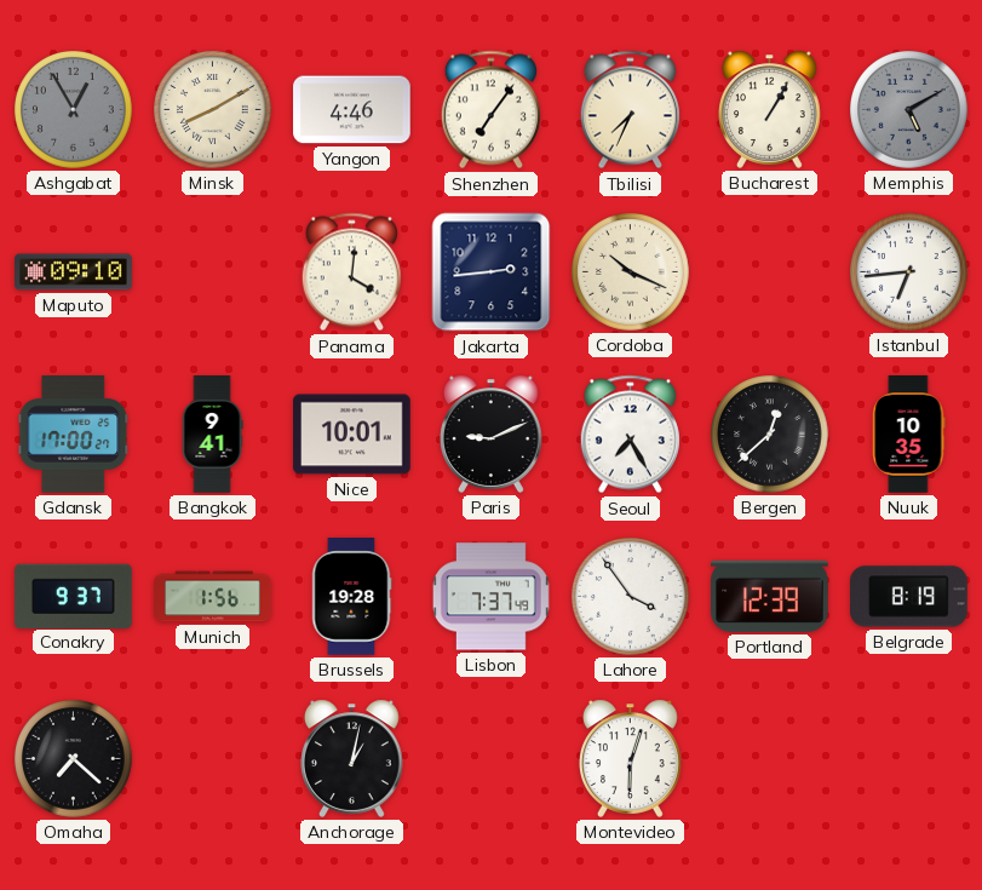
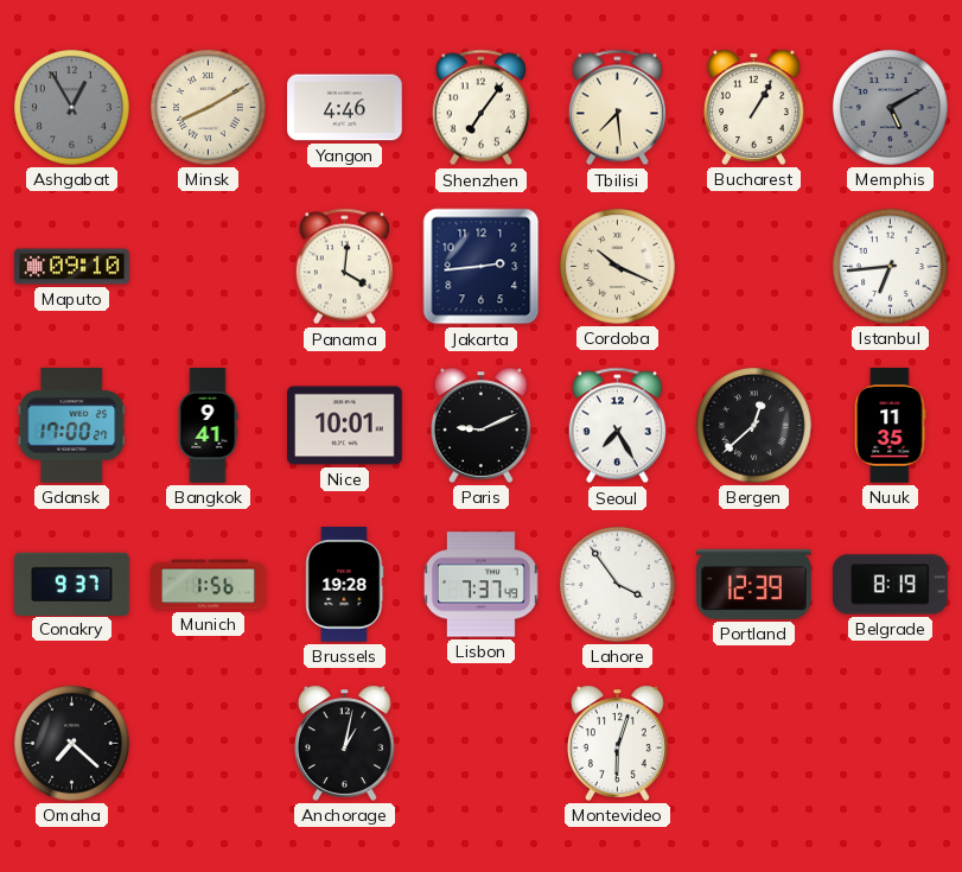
Tbilisi: 7:34 -> 7:29
Nuuk: 10:35 -> 11:35
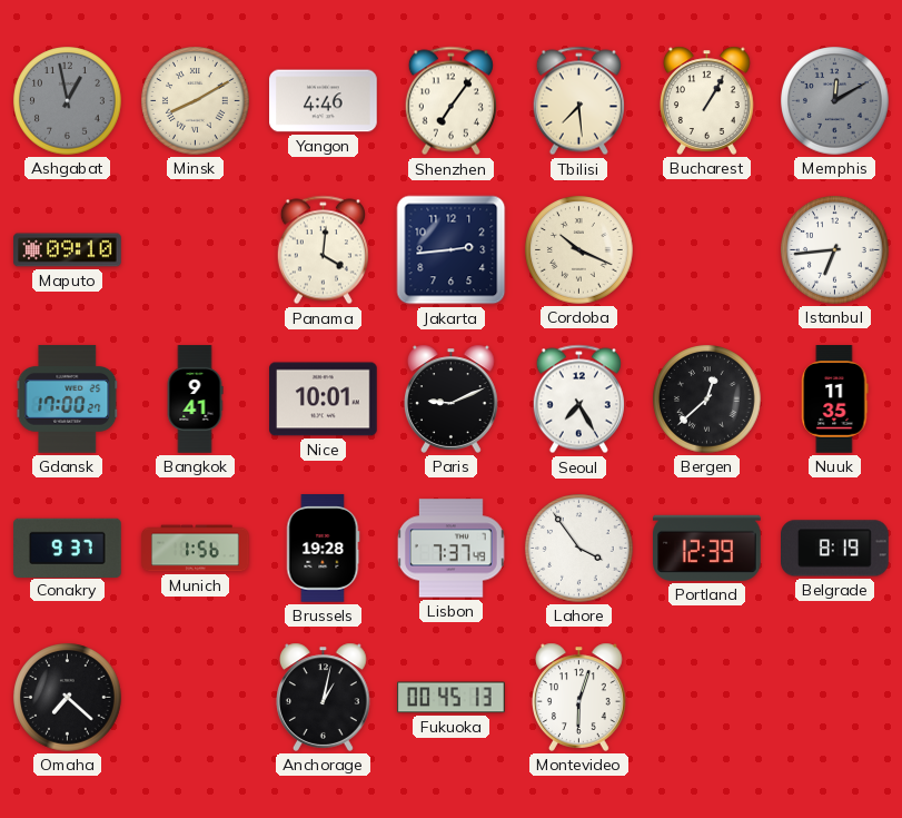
Ashgabat: 12:55 -> 12:58
Memphis: 5:10 -> 12:10
Fukuoka: none -> 00:45
